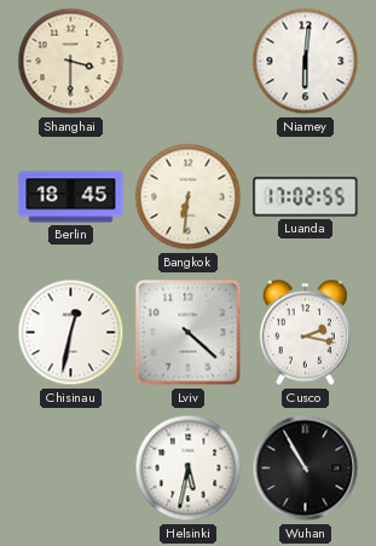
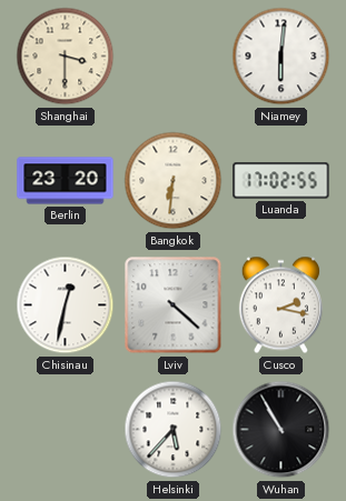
Berlin: 18:45 -> 23:20
Helsinki: 5:32 -> 5:37
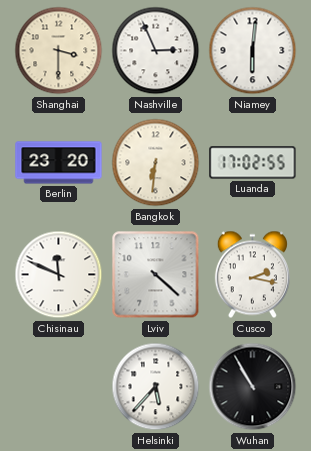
Nashville: none -> 2:56
Chisinau: 12:32 -> 11:49
